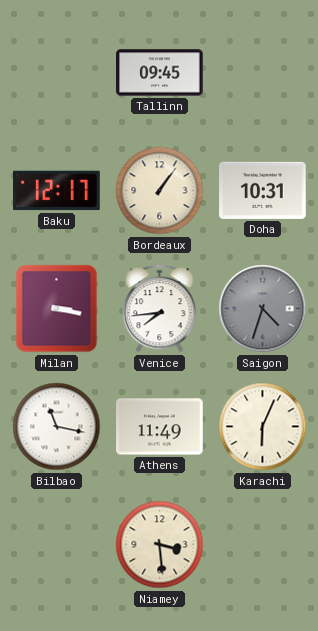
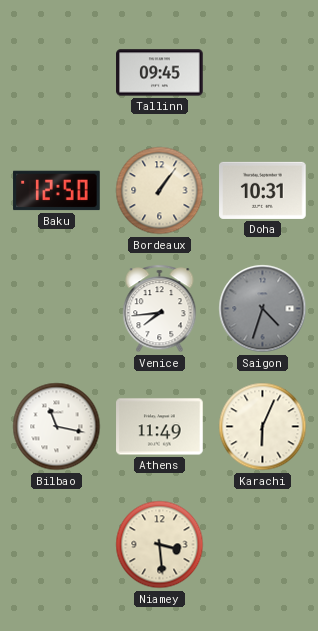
Baku: 12:17 -> 12:50
Milan: 3:17 -> none
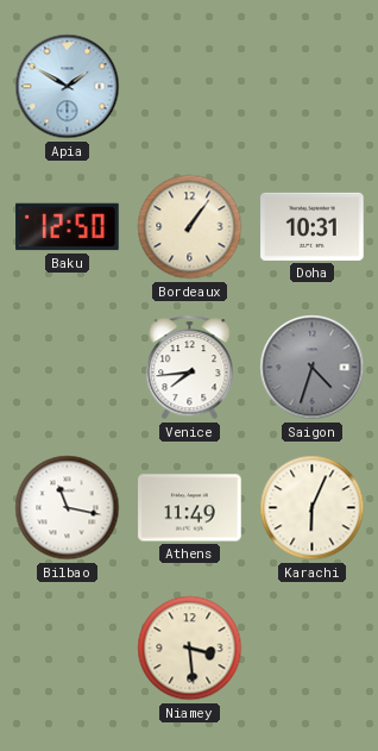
Apia: none -> 1:50
Tallinn: 09:45 -> none
